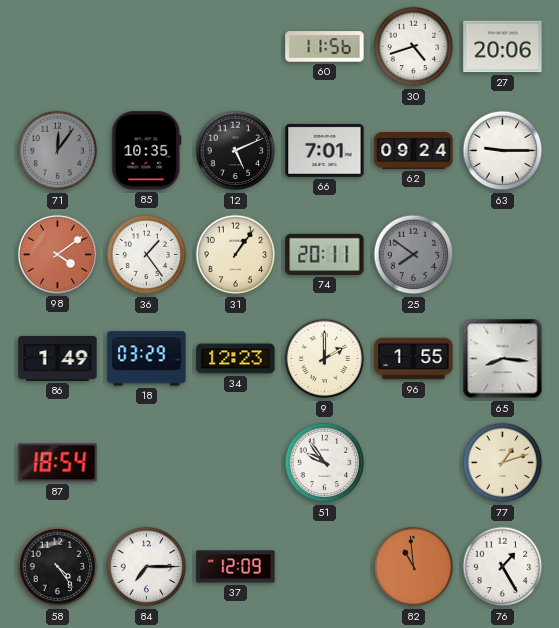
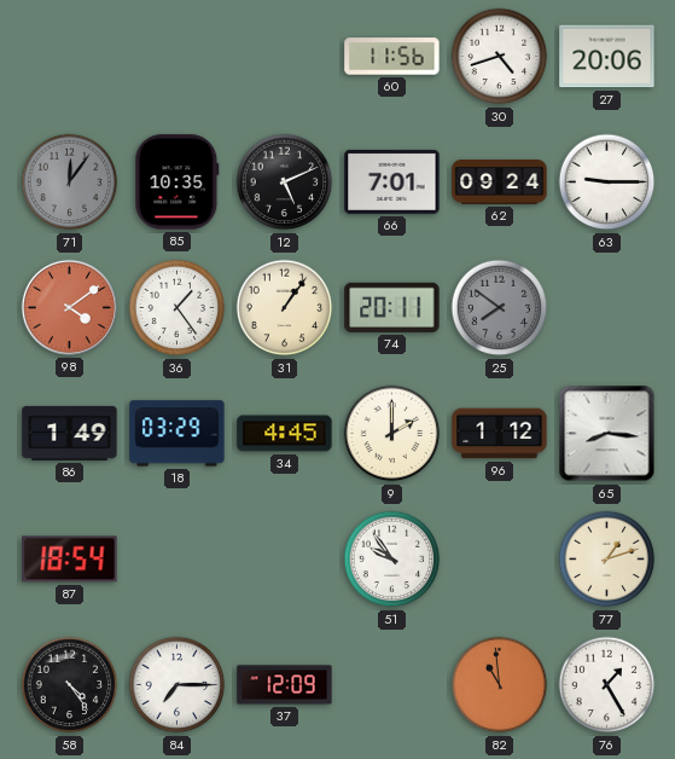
34: 12:23 -> 4:45
96: 1:55 -> 1:12
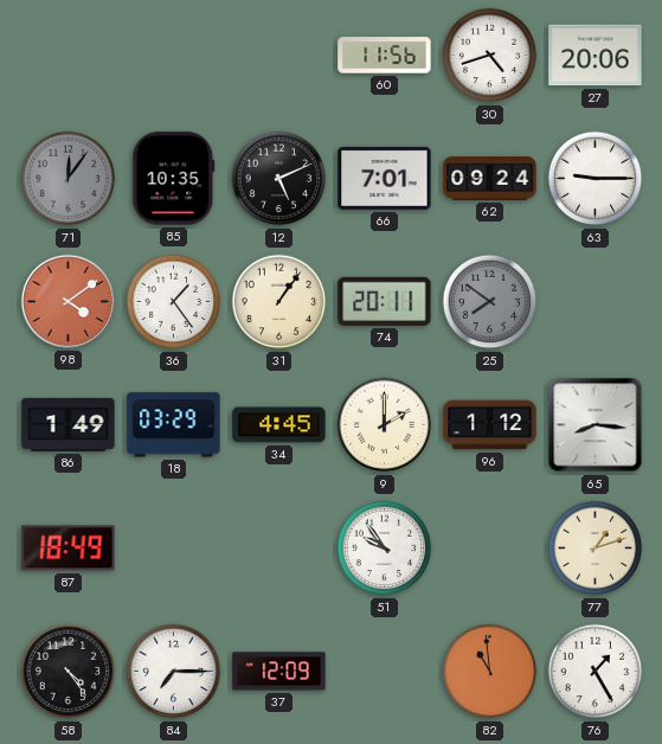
87: 18:54 -> 18:49
